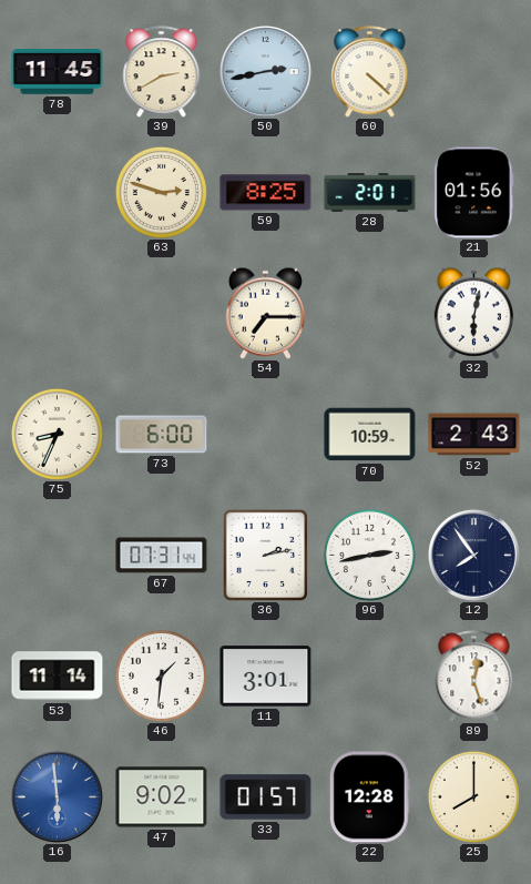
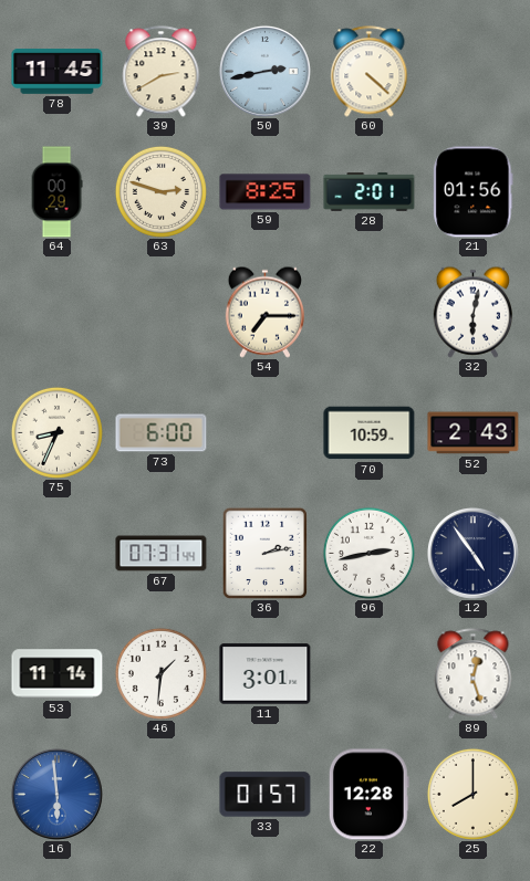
64: none -> 00:29
12: 7:54 -> 4:54
47: 9:02 -> none
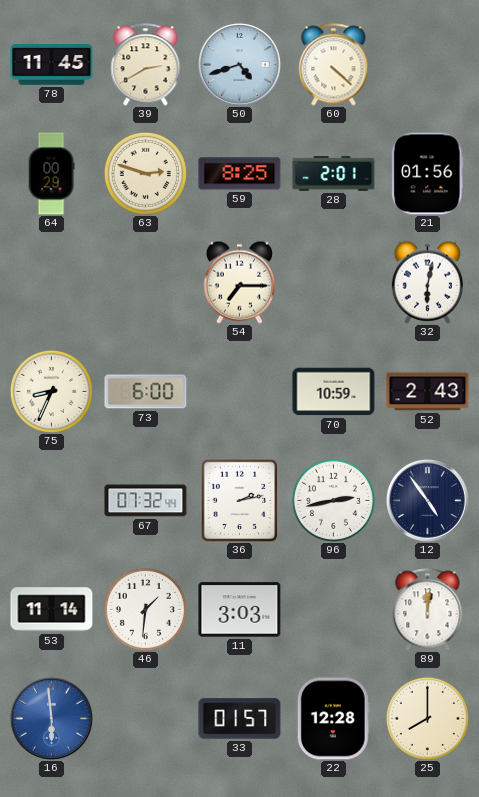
50: 2:43 -> 4:42
67: 07:31 -> 07:32
11: 3:01 -> 3:03
89: 12:27 -> 12:01
